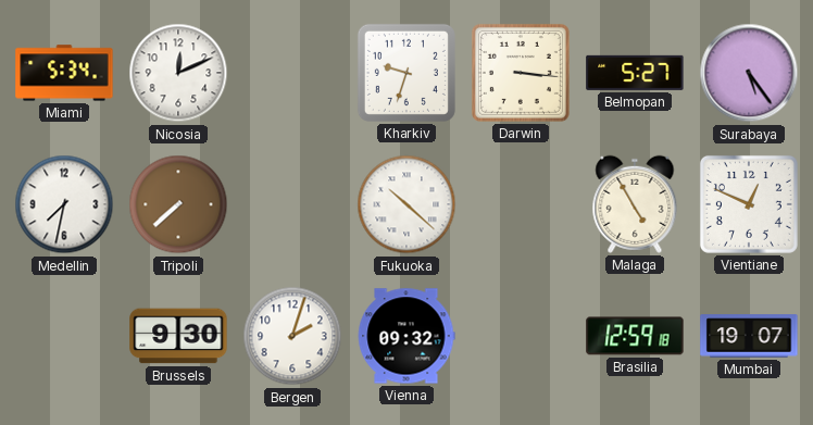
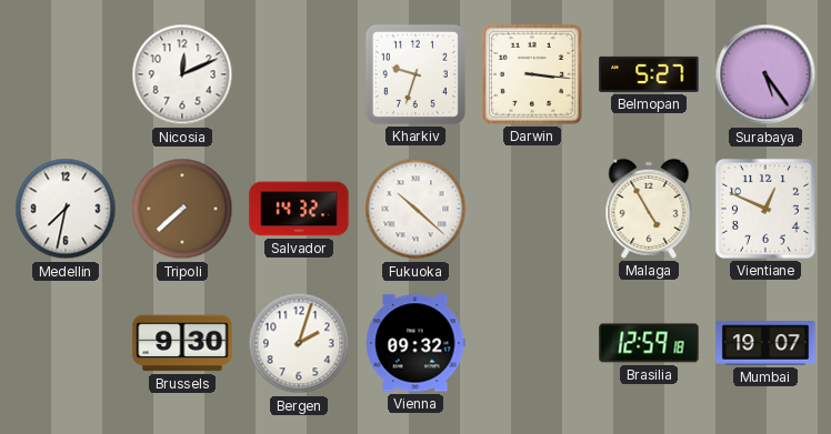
Miami: 5:34 -> none
Salvador: none -> 14:32
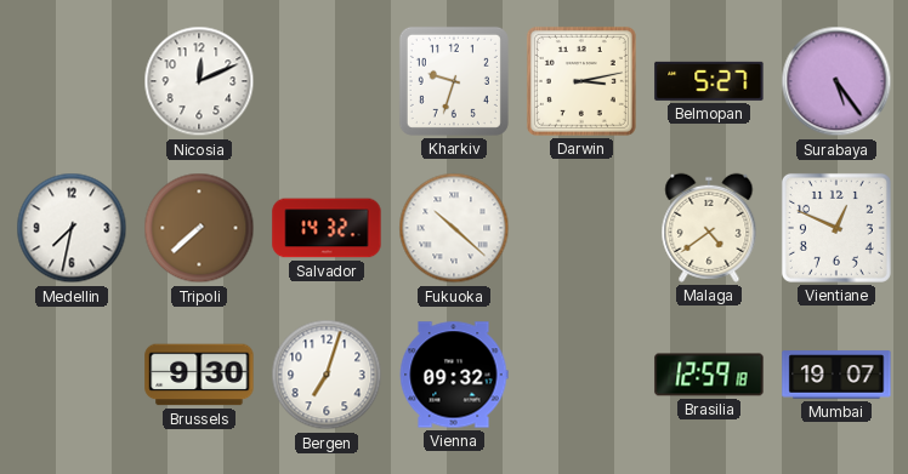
Darwin: 3:16 -> 3:13
Malaga: 4:55 -> 4:39
Bergen: 2:03 -> 7:03
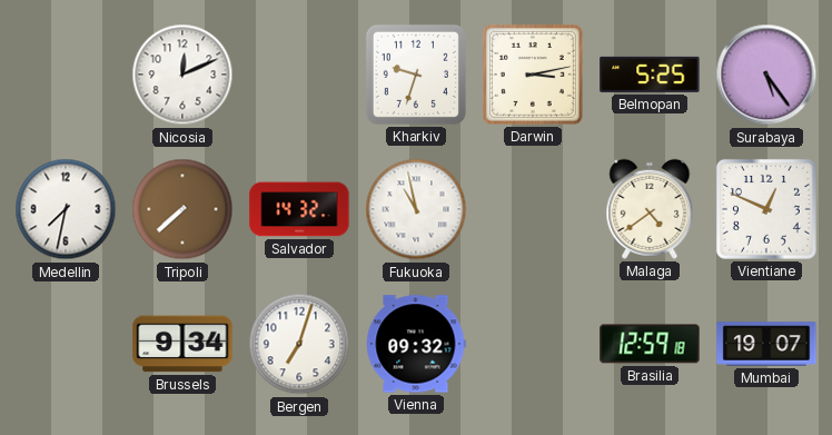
Belmopan: 5:27 -> 5:25
Fukuoka: 10:22 -> 10:58
Brussels: 9:30 -> 9:34
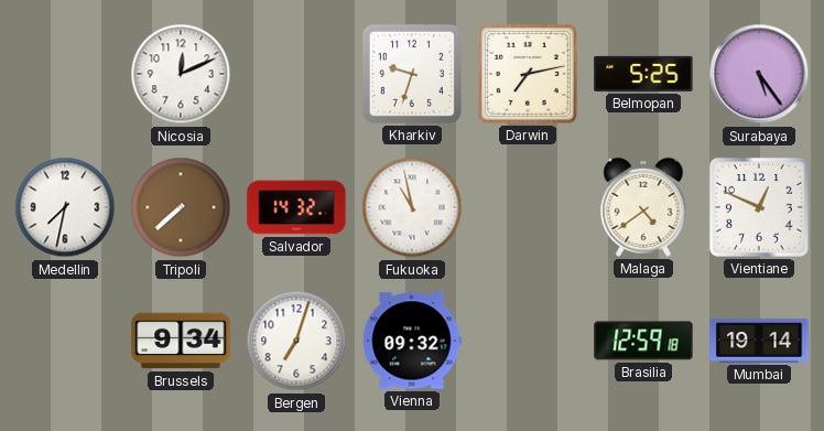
Darwin: 3:13 -> 7:13
Mumbai: 19:07 -> 19:14
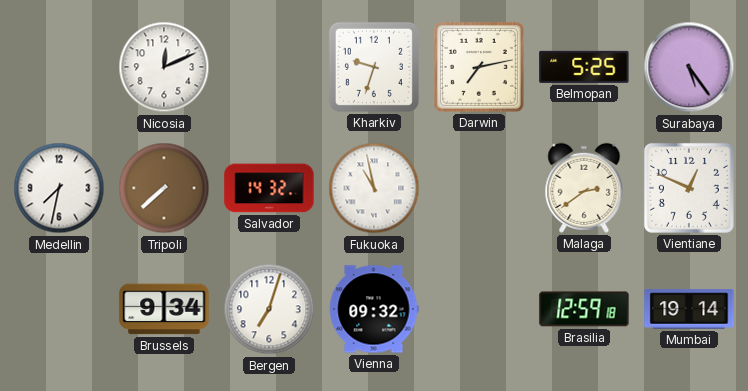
Malaga: 4:39 -> 2:39
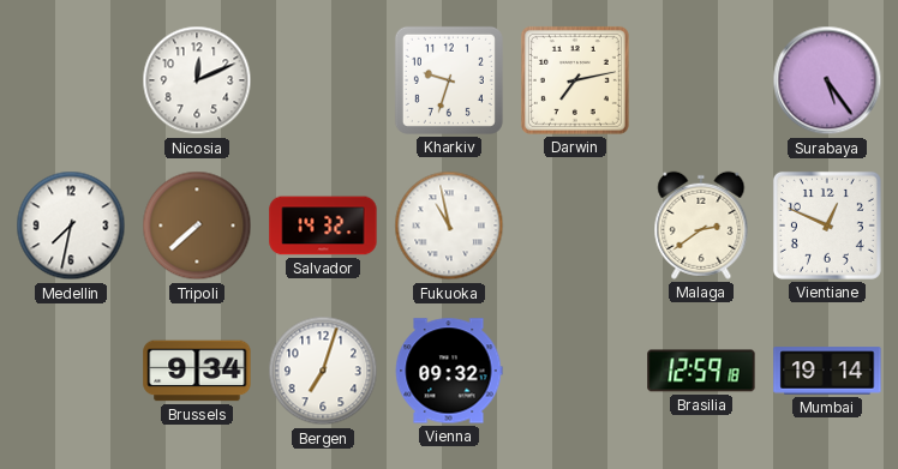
Belmopan: 5:25 -> none
